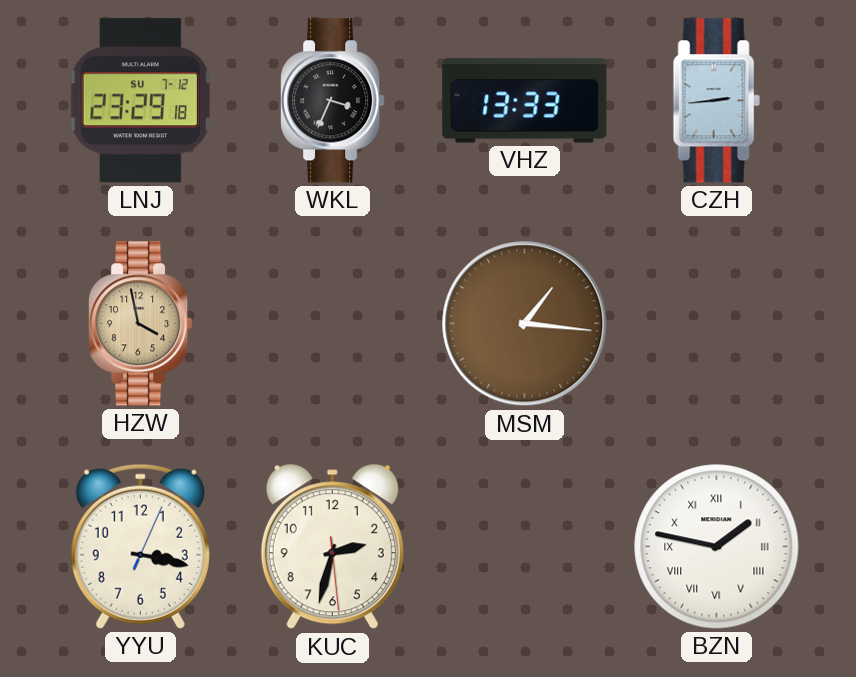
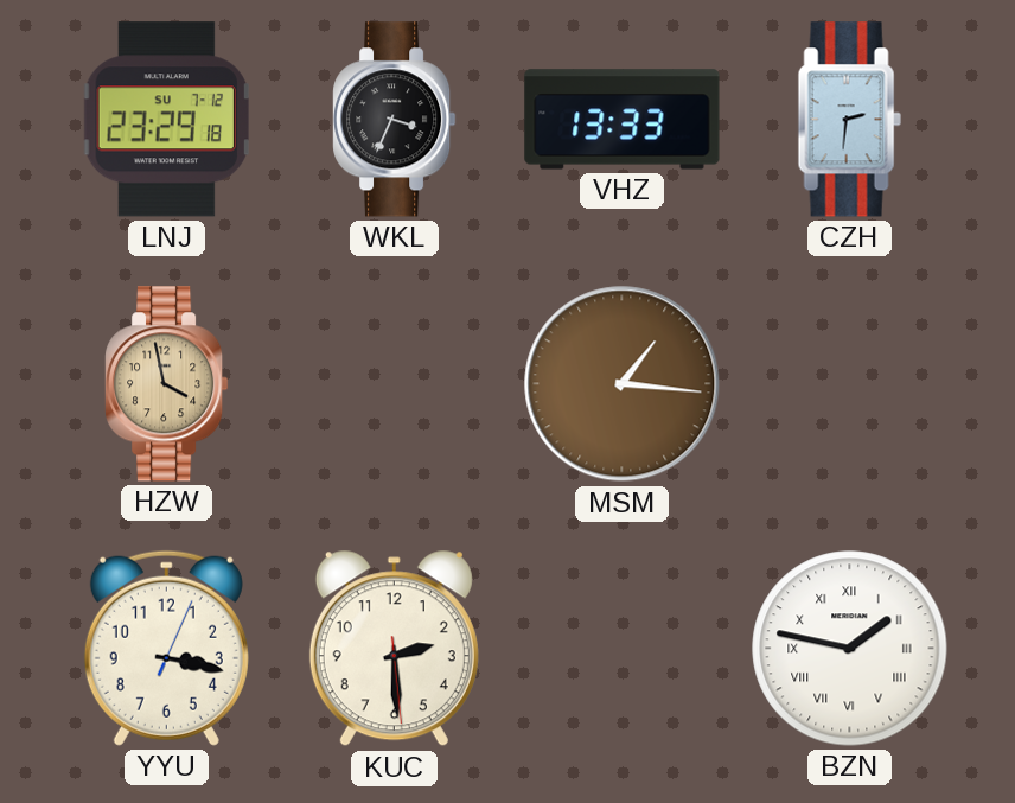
CZH: 2:44 -> 2:31
KUC: 2:32 -> 2:29
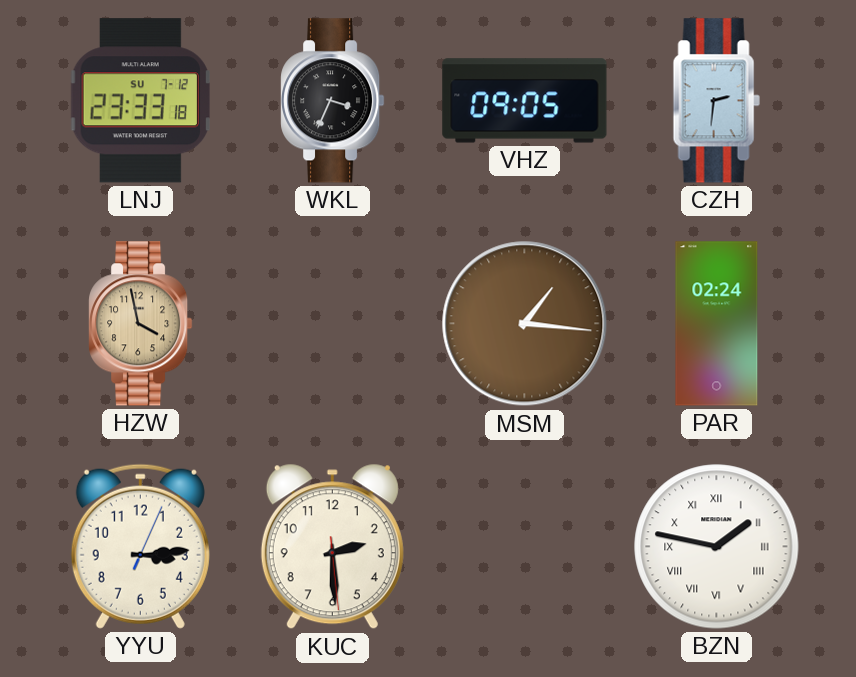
LNJ: 23:29 -> 23:33
VHZ: 13:33 -> 09:05
PAR: none -> 02:24
YYU: 3:17 -> 3:14
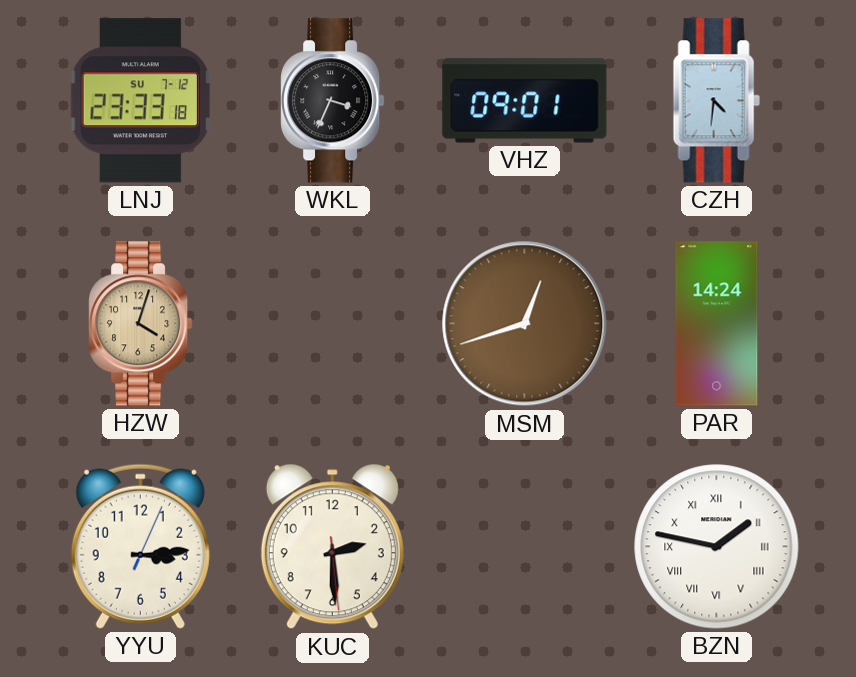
VHZ: 09:05 -> 09:01
CZH: 2:31 -> 4:31
HZW: 3:58 -> 4:03
MSM: 1:16 -> 12:42
PAR: 02:24 -> 14:24
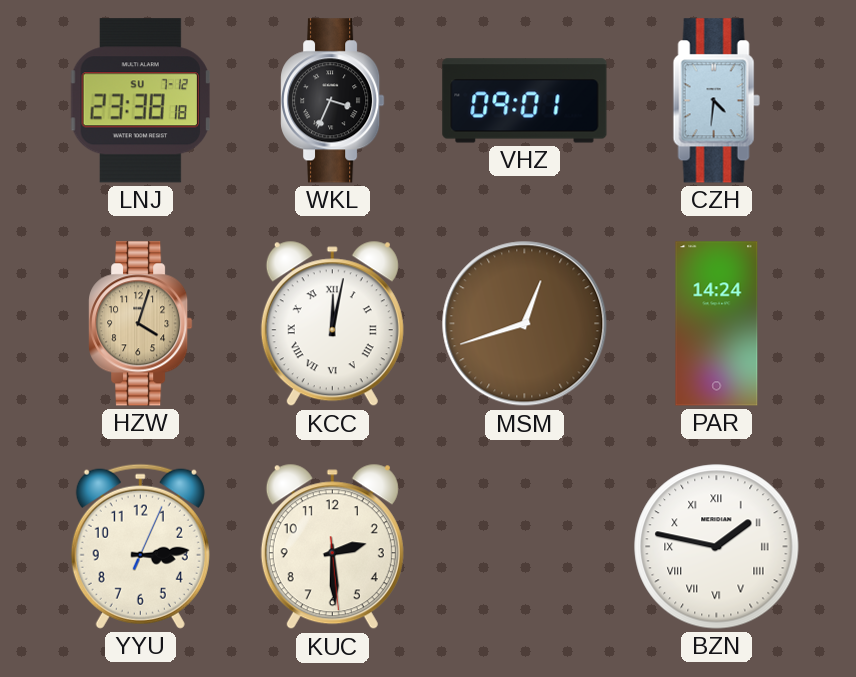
LNJ: 23:33 -> 23:38
KCC: none -> 12:02
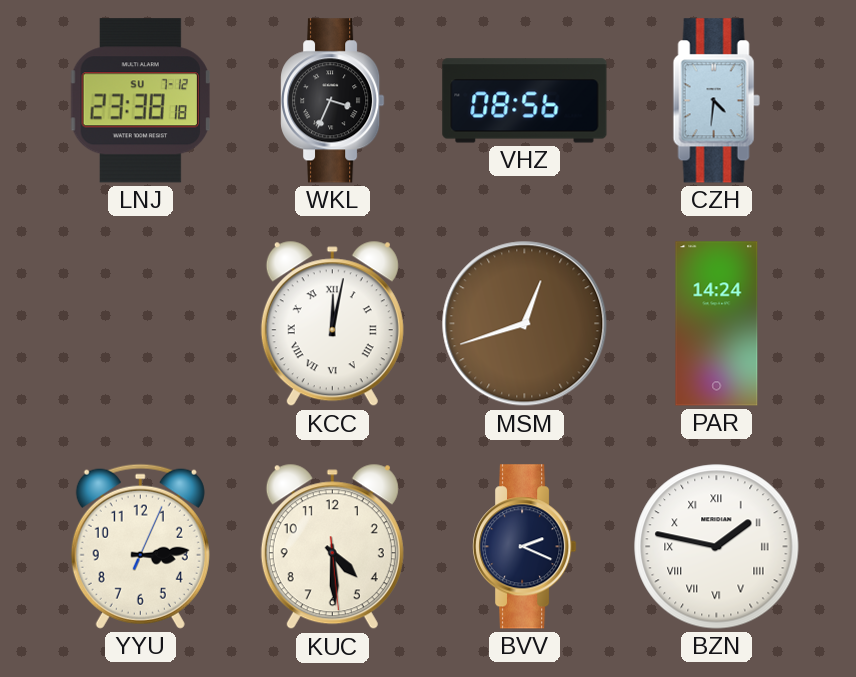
VHZ: 09:01 -> 08:56
HZW: 4:03 -> none
KUC: 2:29 -> 4:29
BVV: none -> 2:19
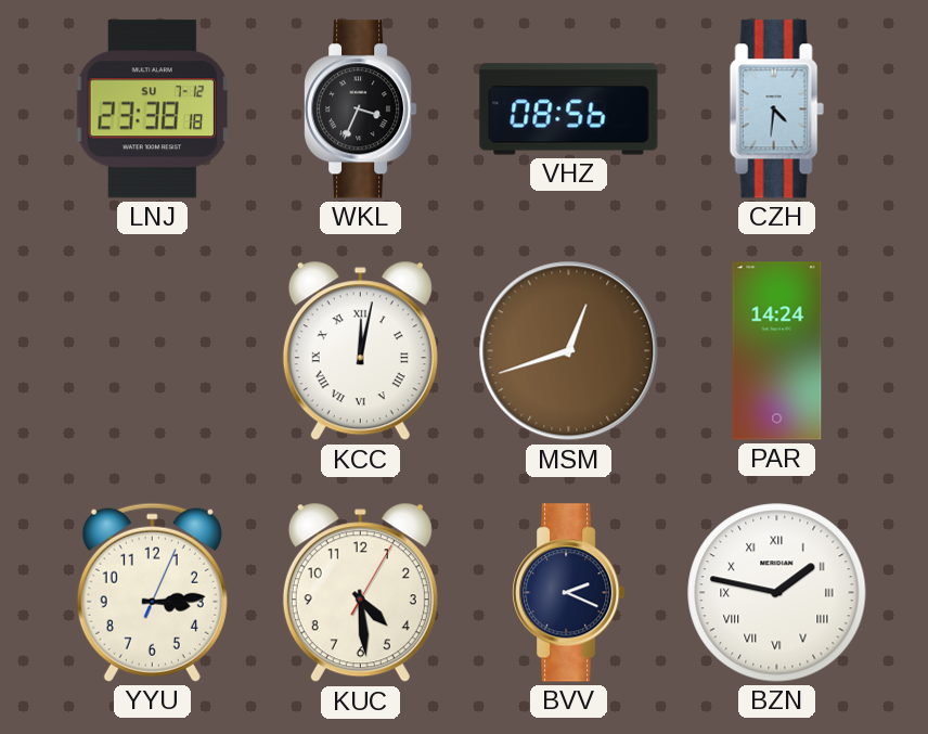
KUC: 4:29:29 -> 4:29:05
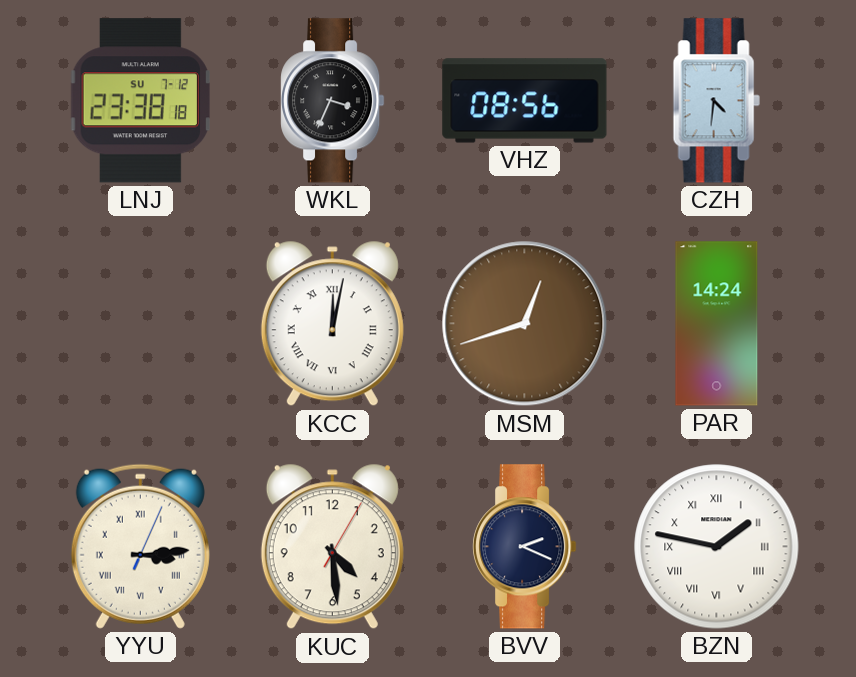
YYU numerals: Arabic -> Roman
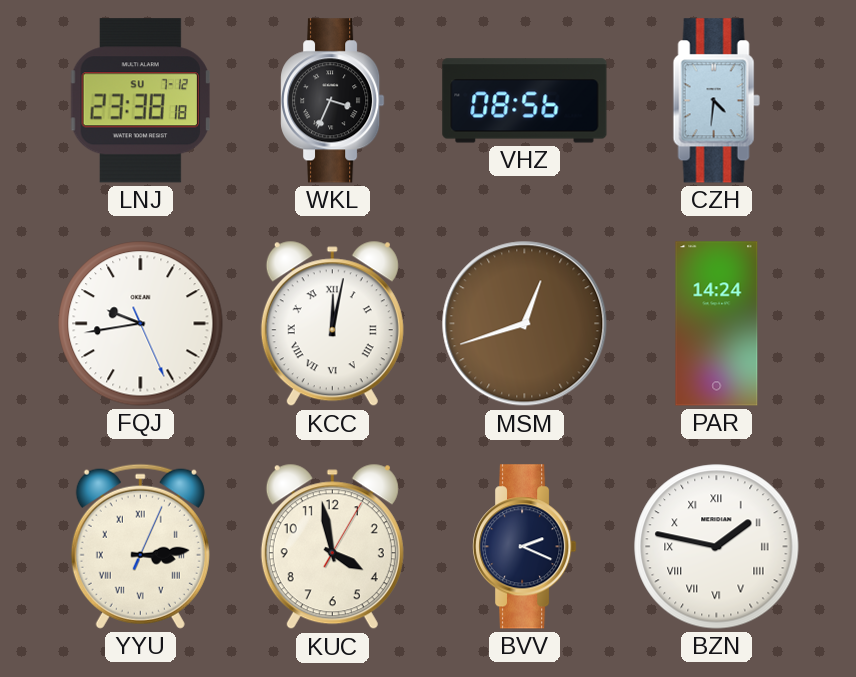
FQJ: none -> 9:43
KUC: 4:29 -> 3:58
